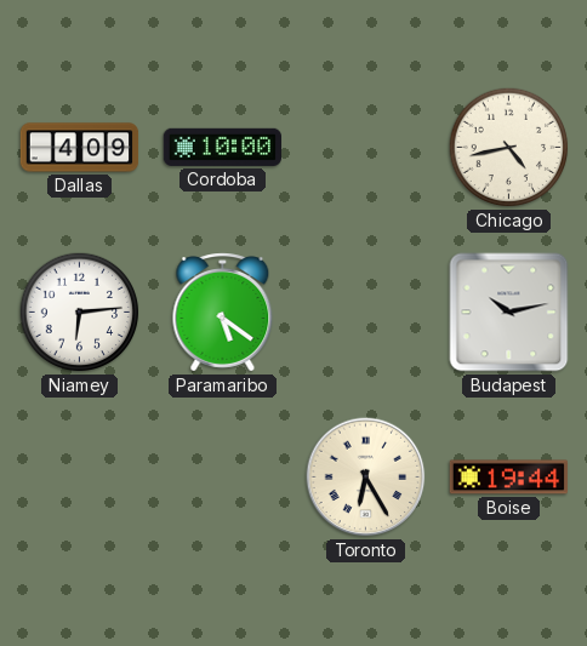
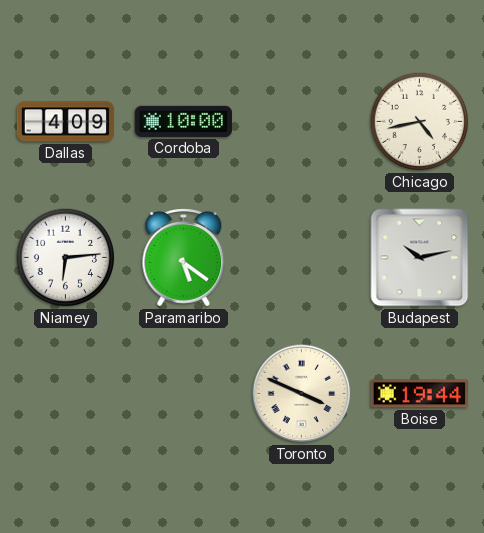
Toronto: 6:25 -> 3:49
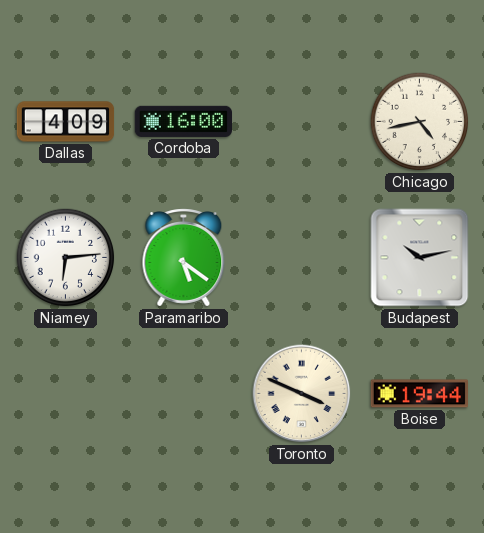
Cordoba: 10:00 -> 16:00
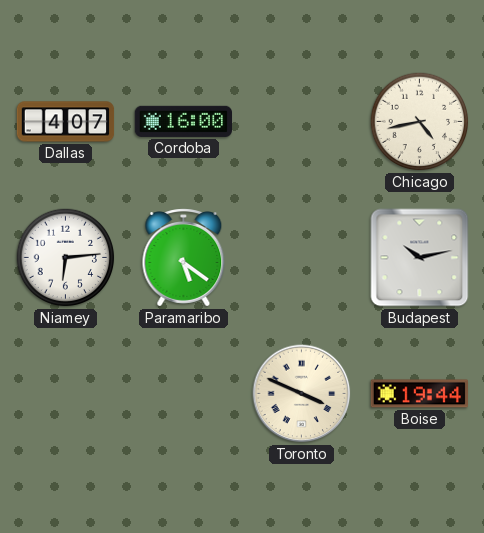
Dallas: 4:09 -> 4:07
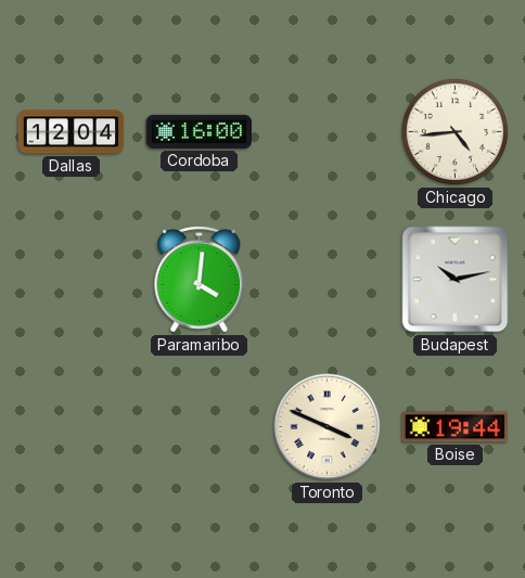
Dallas: 4:07 -> 12:04
Chicago: 4:43 -> 4:44
Niamey: 6:14 -> none
Paramaribo: 5:21 -> 4:01
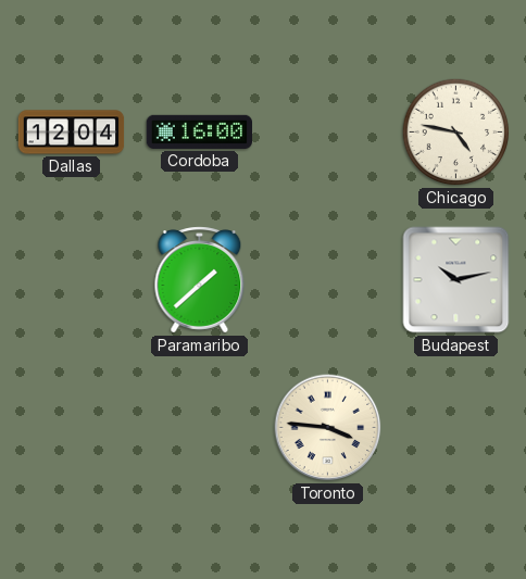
Chicago: 4:44 -> 4:47
Paramaribo: 4:01 -> 1:38
Toronto: 3:49 -> 3:46
Boise: 19:44 -> none
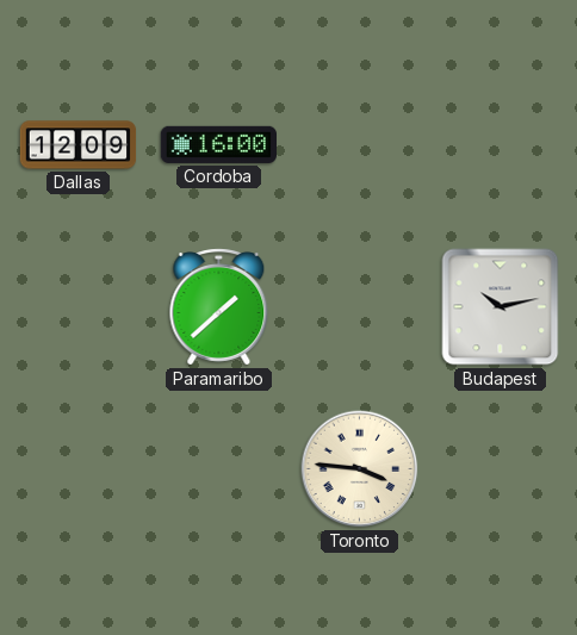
Dallas: 12:04 -> 12:09
Chicago: 4:47 -> none
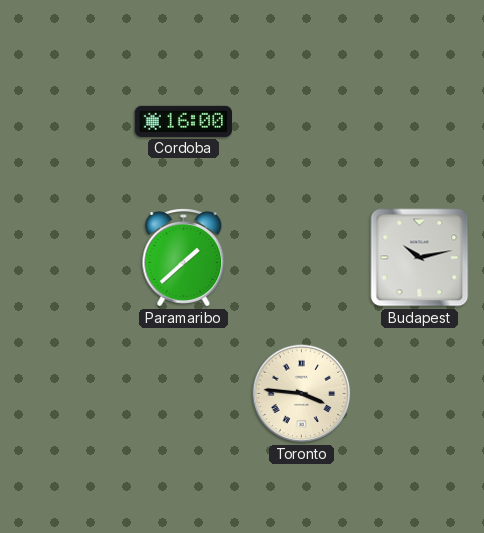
Dallas: 12:09 -> none
